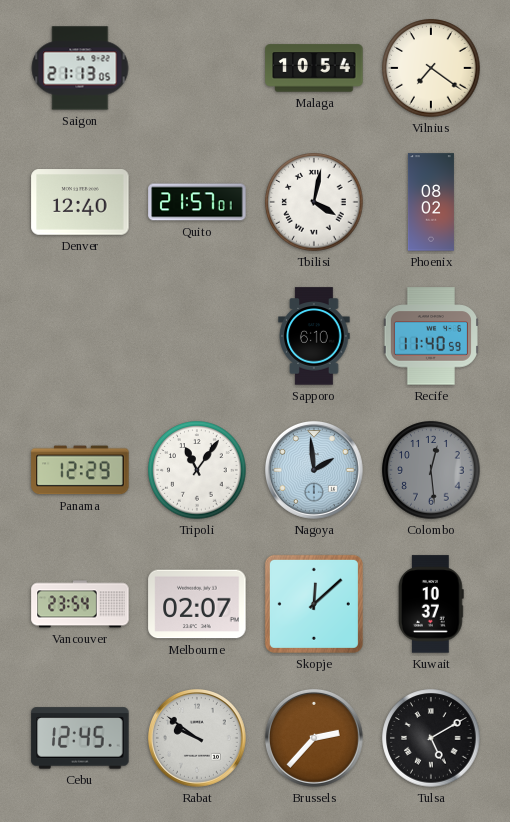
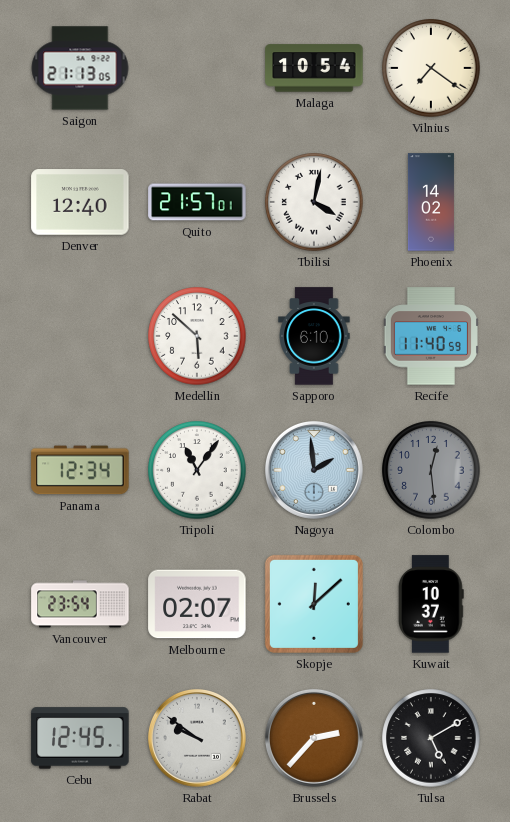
Phoenix: 08:02 -> 14:02
Medellin: none -> 5:52
Panama: 12:29 -> 12:34
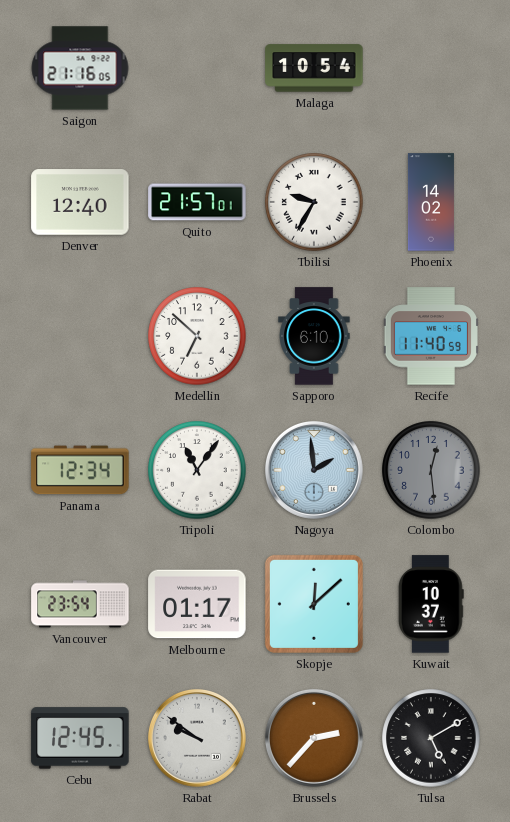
Saigon: 21:13 -> 21:16
Vilnius: 7:21 -> none
Tbilisi: 4:02 -> 9:35
Medellin: 5:52 -> 6:52
Melbourne: 02:07 -> 01:17
